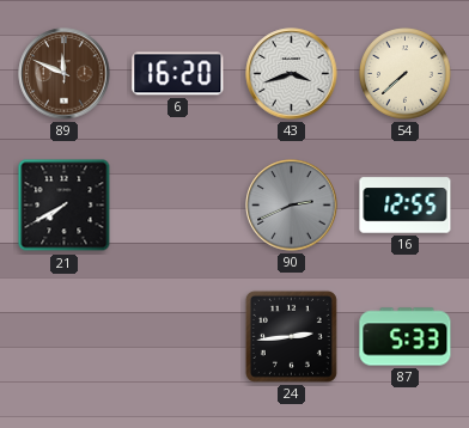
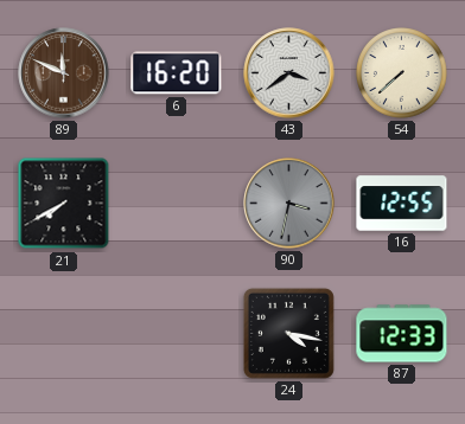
43: 3:42 -> 3:39
90: 2:41 -> 3:32
24: 2:44 -> 4:17
87: 5:33 -> 12:33
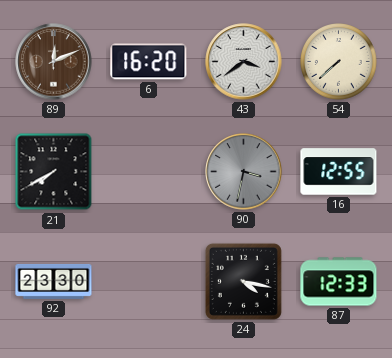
89: 11:49 -> 12:11
92: none -> 23:30
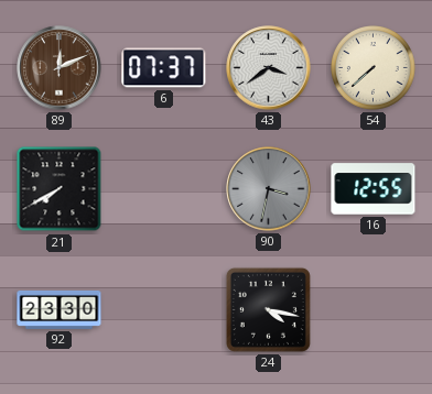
6: 16:20 -> 07:37
87: 12:33 -> none
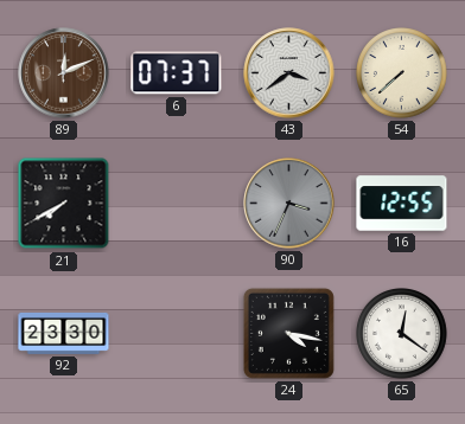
90: 3:32 -> 3:34
65: none -> 12:21
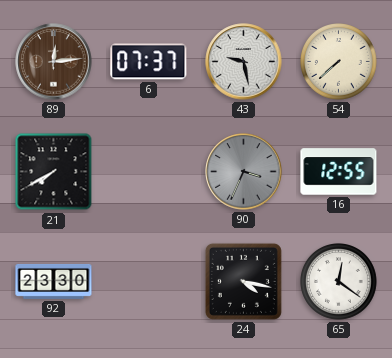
89: 12:11 -> 12:14
43: 3:39 -> 9:28
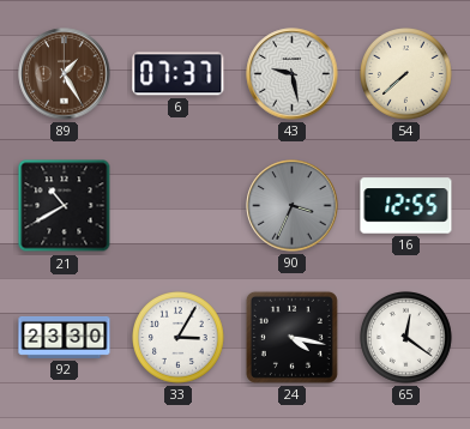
89: 12:14 -> 1:25
21: 7:40 -> 10:40
33: none -> 3:05
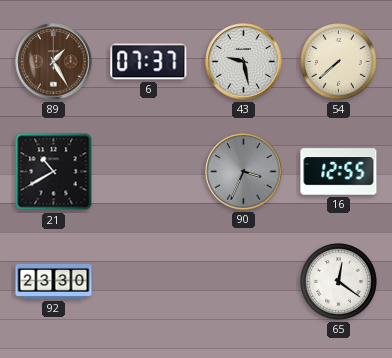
33: 3:05 -> none
24: 4:17 -> none
